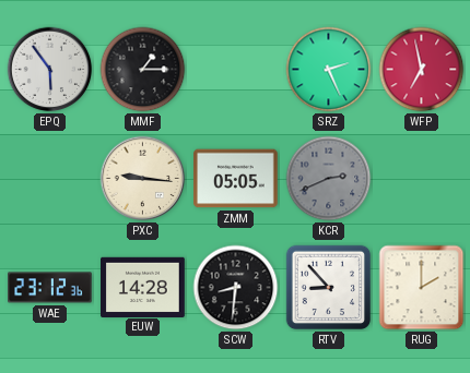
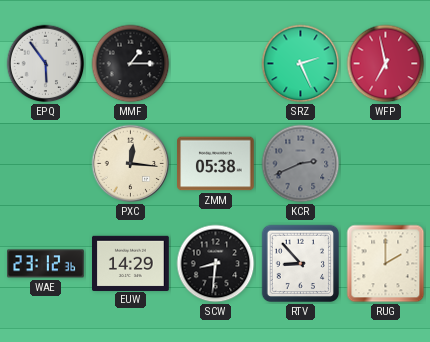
PXC: 9:16 -> 12:16
ZMM: 05:05 -> 05:38
EUW: 14:28 -> 14:29
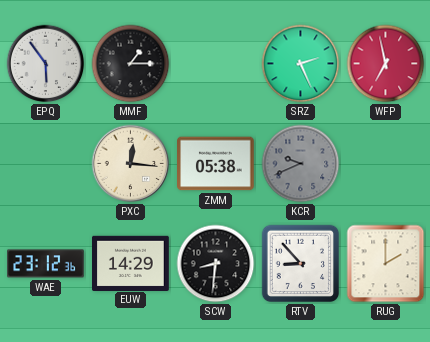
KCR: 2:41 -> 9:41
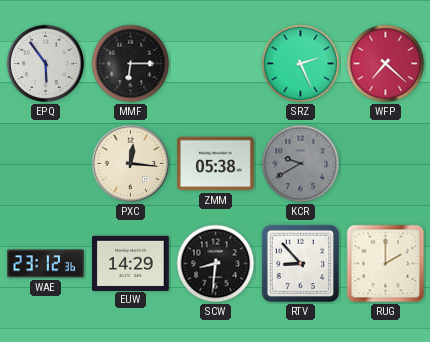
MMF: 1:15 -> 6:15
WFP: 6:58 -> 7:22
KCR: 9:41 -> 9:40
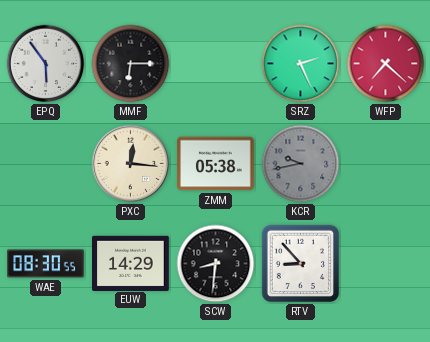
KCR: 9:40 -> 9:43
WAE: 23:12 -> 08:30
RUG: 2:00 -> none
